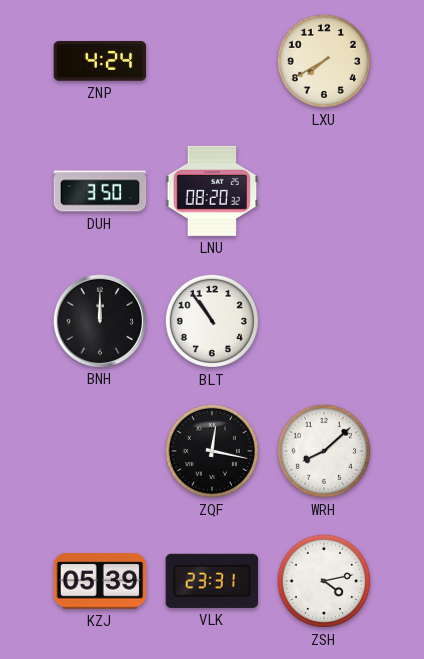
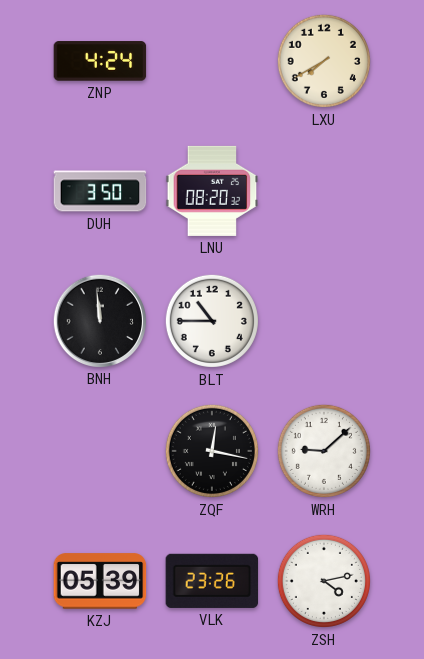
BNH: 12:00 -> 11:59
BLT: 10:54 -> 10:45
WRH: 8:08 -> 9:08
VLK: 23:31 -> 23:26
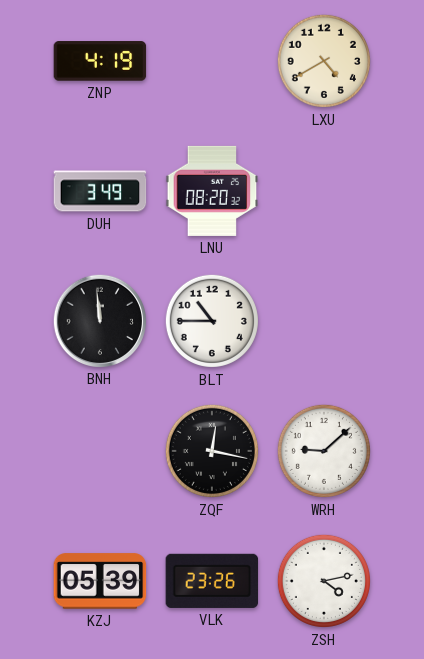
ZNP: 4:24 -> 4:19
LXU: 7:40 -> 4:40
DUH: 3:50 -> 3:49
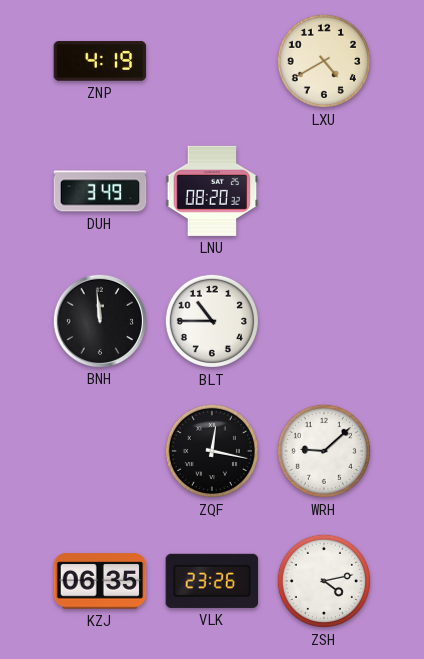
KZJ: 05:39 -> 06:35
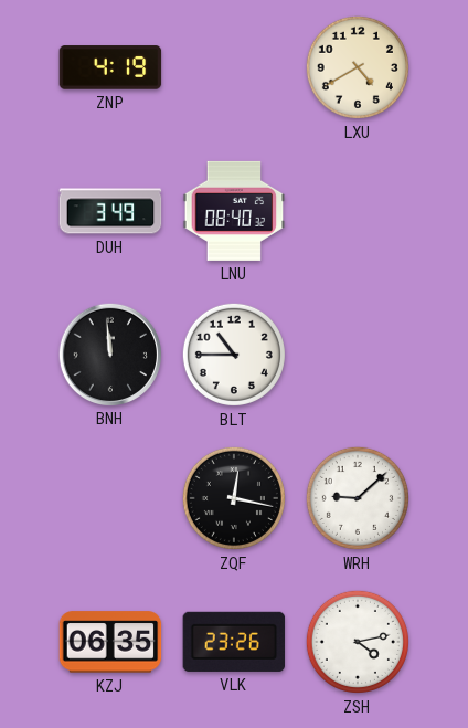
LNU: 08:20 -> 08:40
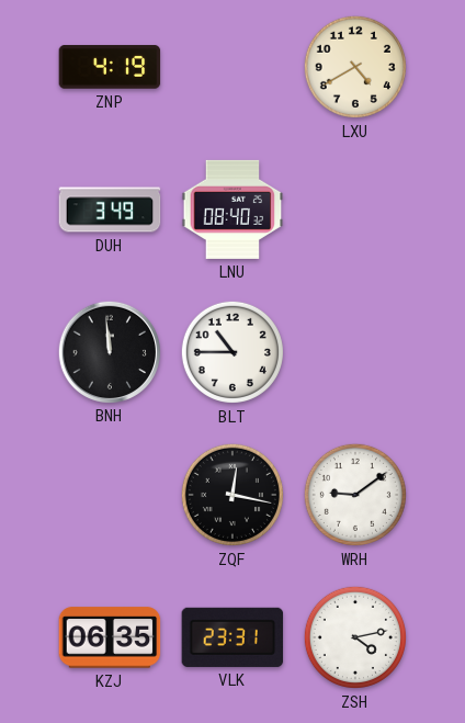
WRH: 9:08 -> 9:09
VLK: 23:26 -> 23:31
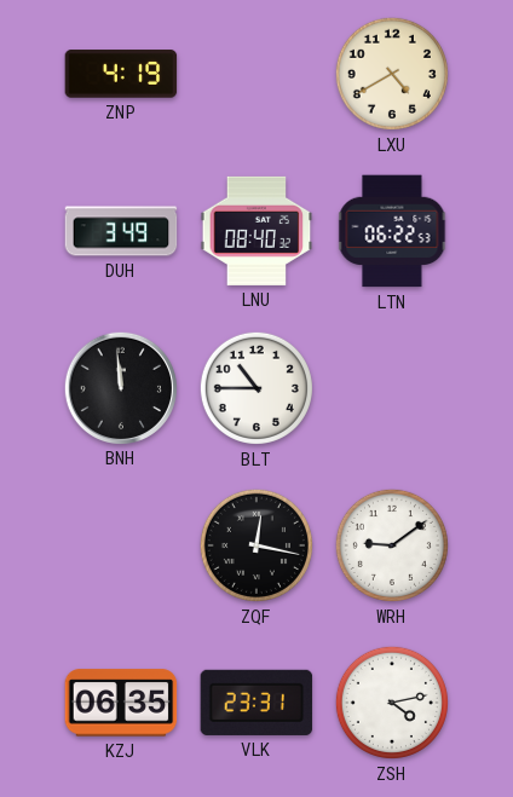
LTN: none -> 06:22
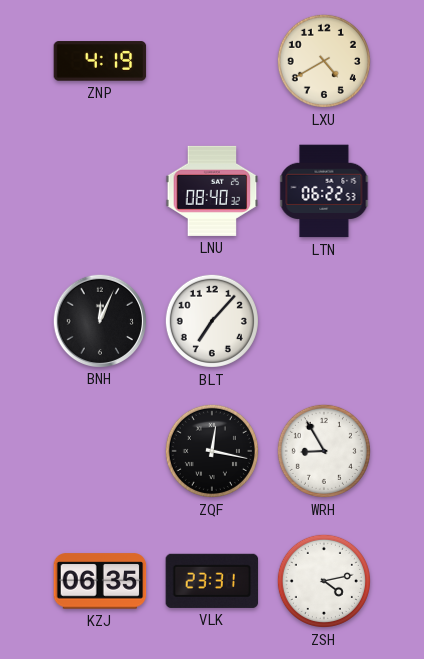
DUH: 3:49 -> none
BNH: 11:59 -> 12:04
BLT: 10:45 -> 7:07
WRH: 9:09 -> 8:55
